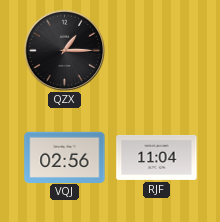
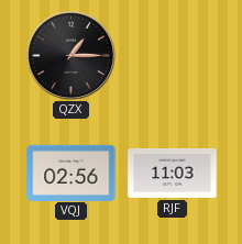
RJF: 11:04 -> 11:03
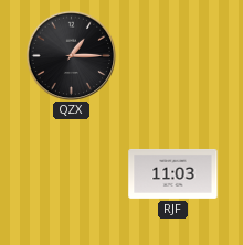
VQJ: 02:56 -> none
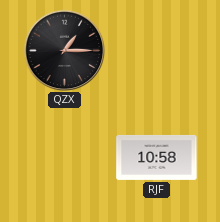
RJF: 11:03 -> 10:58
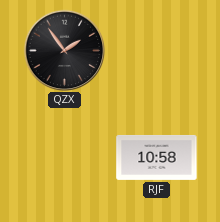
QZX: 1:15 -> 1:54
